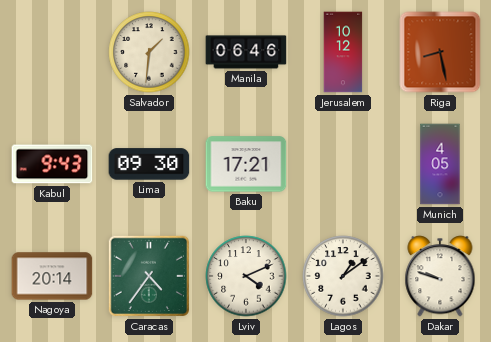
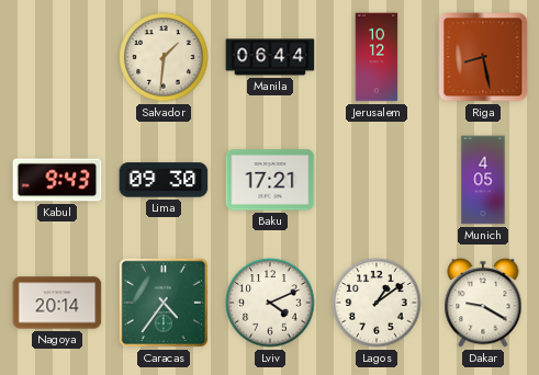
Manila: 06:46 -> 06:44
Dakar: 9:48 -> 9:20
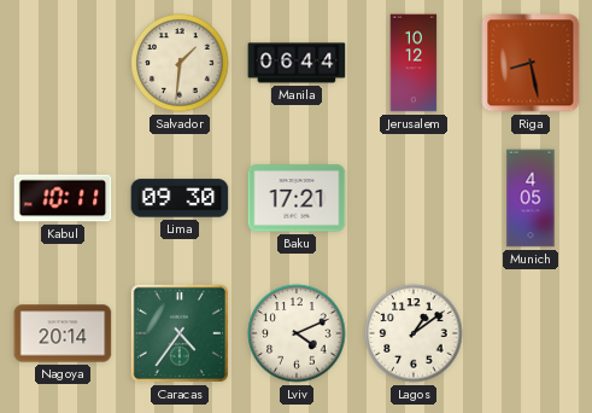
Kabul: 9:43 -> 10:11
Dakar: 9:20 -> none
